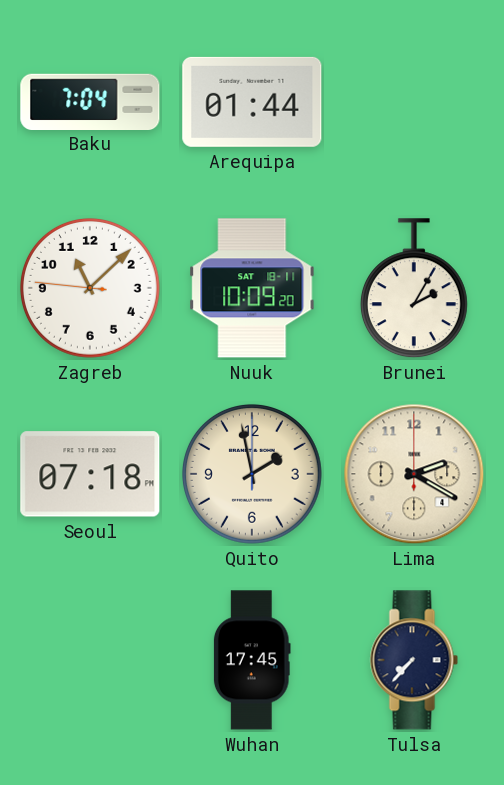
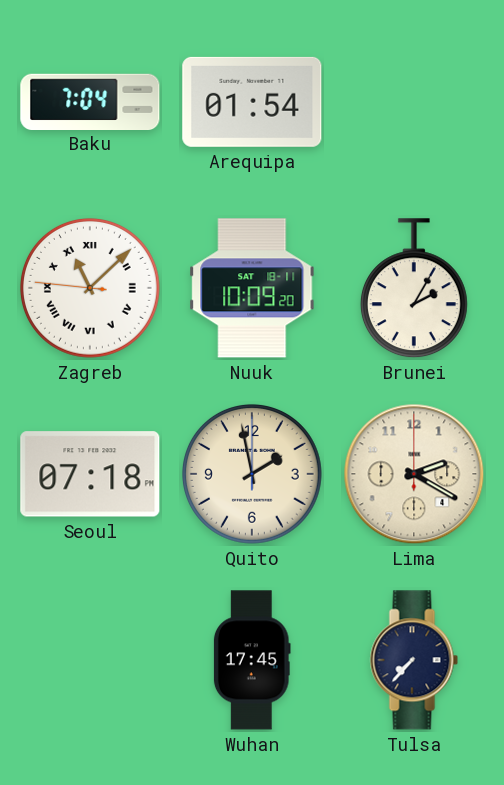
Arequipa: 01:44 -> 01:54
Zagreb numerals: Arabic -> Roman
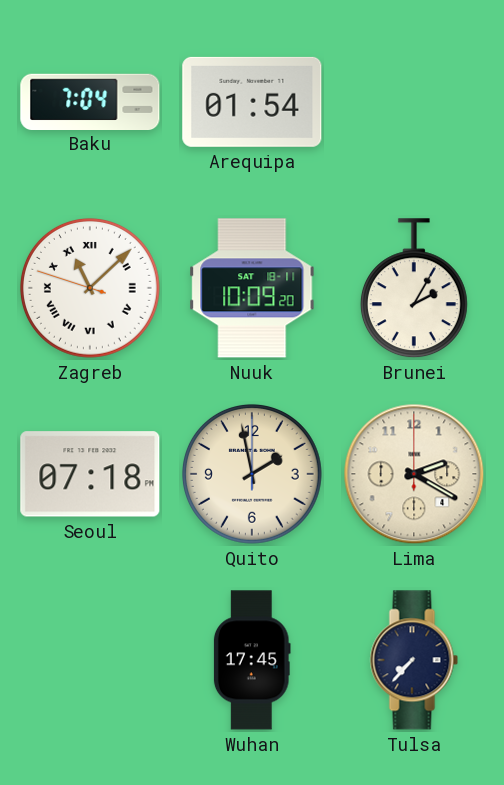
Zagreb: 11:07:46 -> 11:07:48
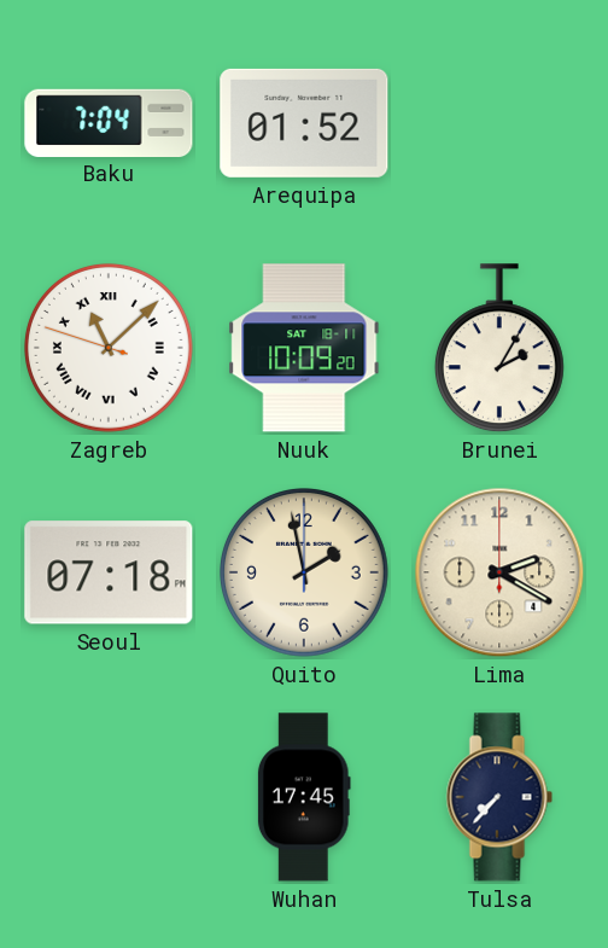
Arequipa: 01:54 -> 01:52
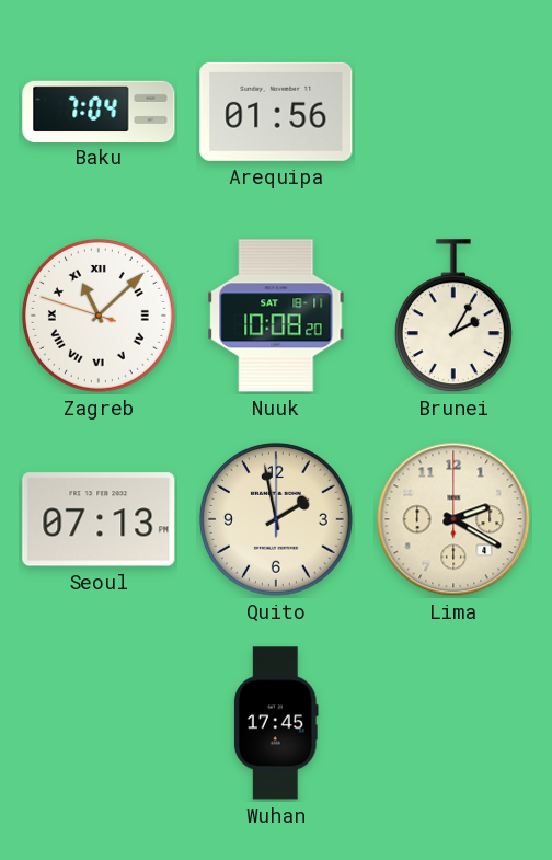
Arequipa: 01:52 -> 01:56
Nuuk: 10:09 -> 10:08
Seoul: 07:18 -> 07:13
Tulsa: 7:37 -> none
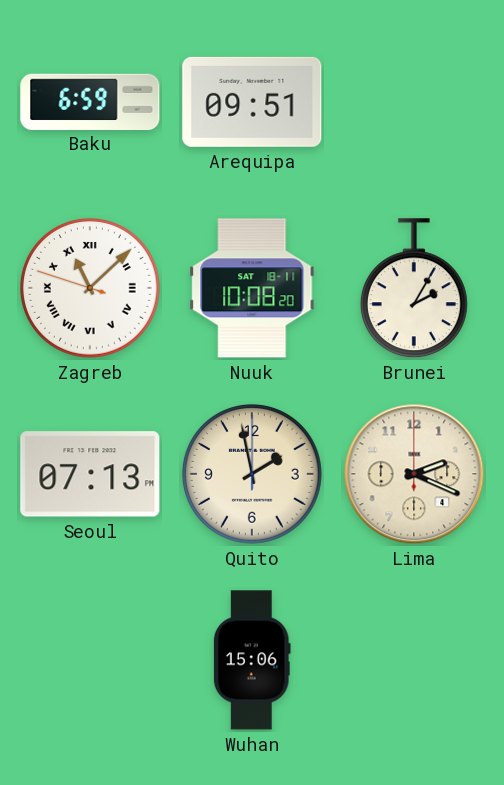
Baku: 7:04 -> 6:59
Arequipa: 01:56 -> 09:51
Lima: 2:20 -> 2:19
Wuhan: 17:45 -> 15:06
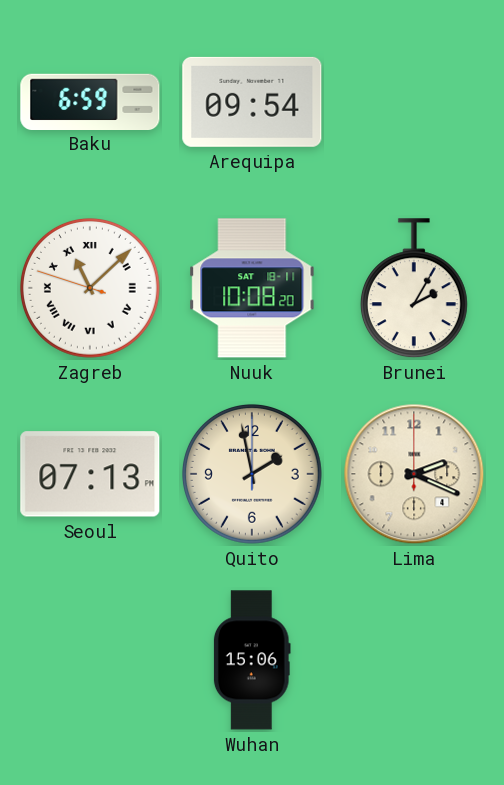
Arequipa: 09:51 -> 09:54
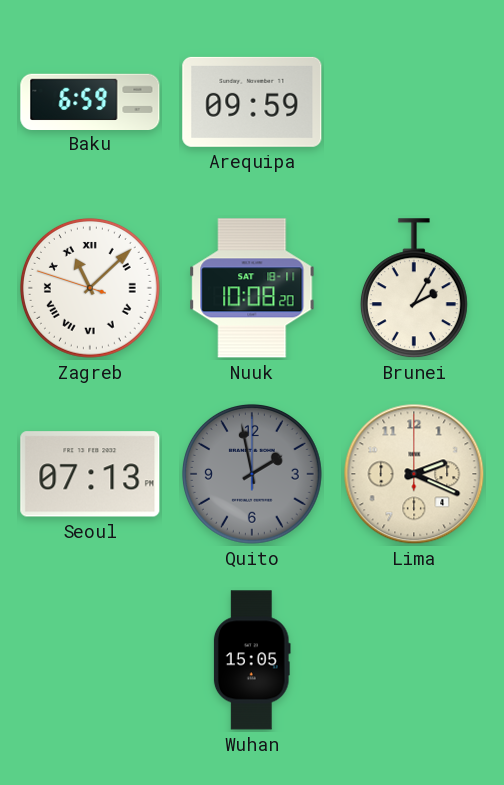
Arequipa: 09:54 -> 09:59
Quito dial: cream -> grey
Wuhan: 15:06 -> 15:05
